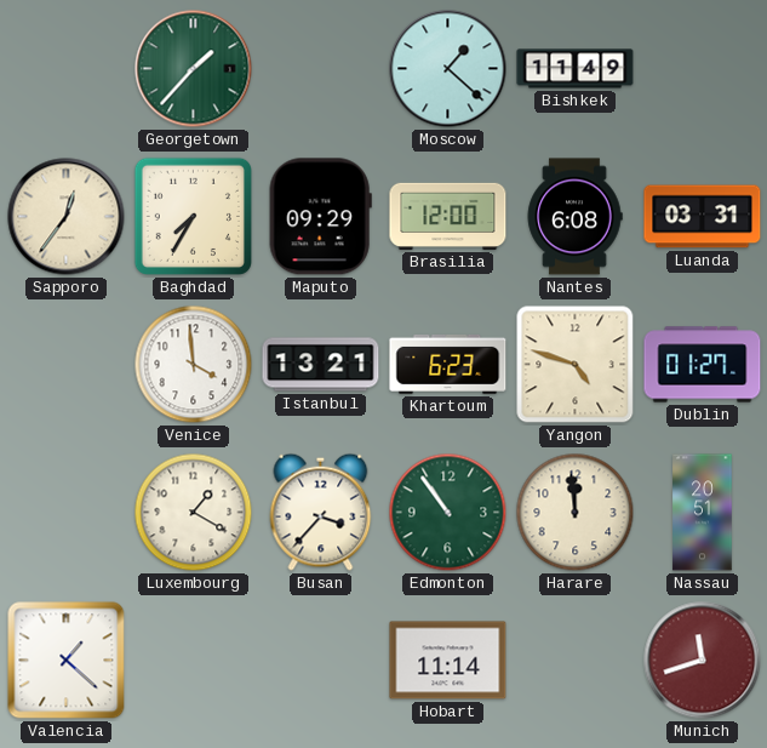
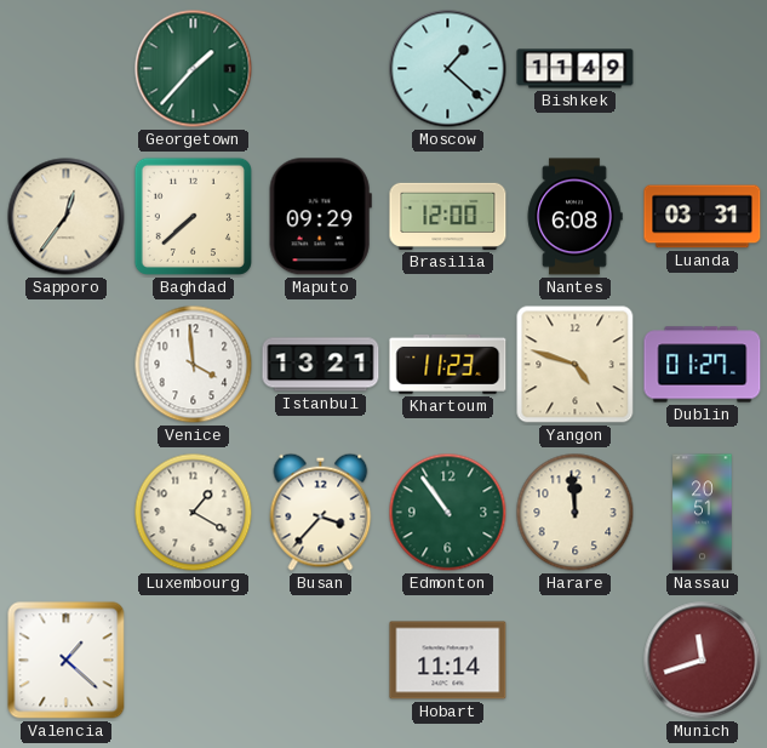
Baghdad: 7:35 -> 7:38
Khartoum: 6:23 -> 11:23
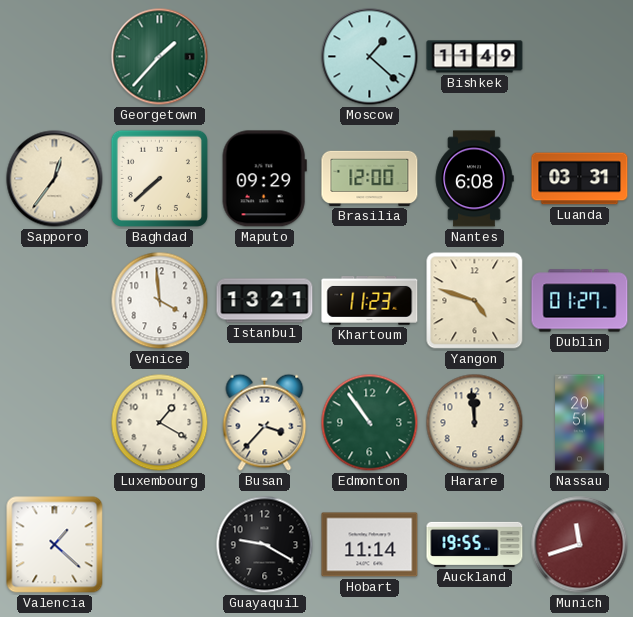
Guayaquil: none -> 9:20
Auckland: none -> 19:55
